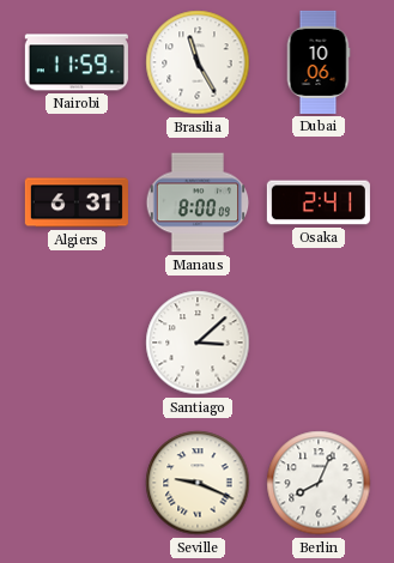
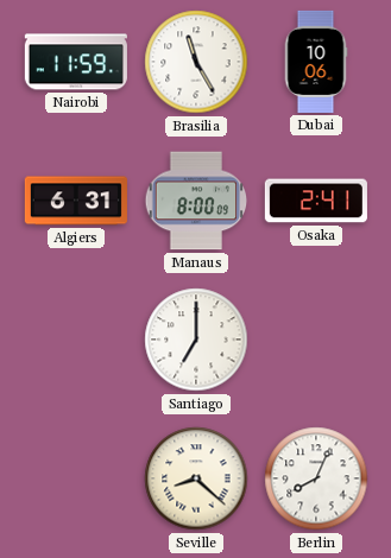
Santiago: 3:08 -> 7:00
Seville: 9:19 -> 8:22
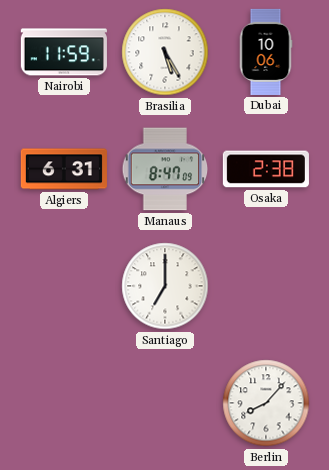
Brasilia: 11:25 -> 5:25
Manaus: 8:00 -> 8:47
Osaka: 2:41 -> 2:38
Seville: 8:22 -> none
Berlin: 8:04 -> 8:07
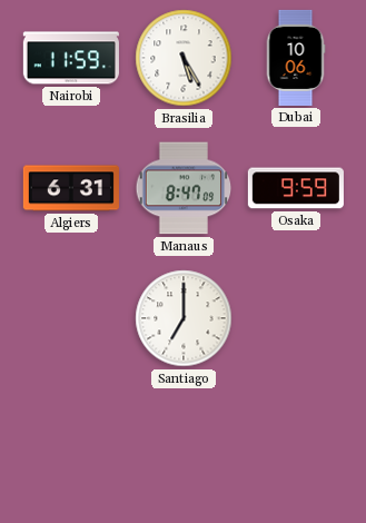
Osaka: 2:38 -> 9:59
Berlin: 8:07 -> none
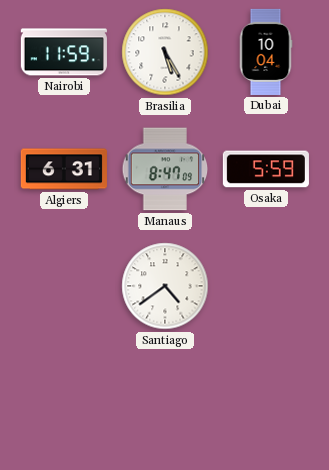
Dubai: 10:06 -> 10:04
Osaka: 9:59 -> 5:59
Santiago: 7:00 -> 4:39
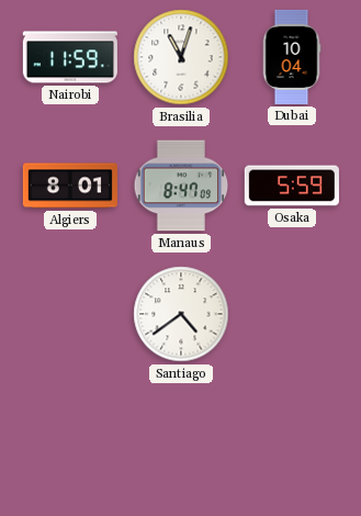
Brasilia: 5:25 -> 11:03
Algiers: 6:31 -> 8:01
